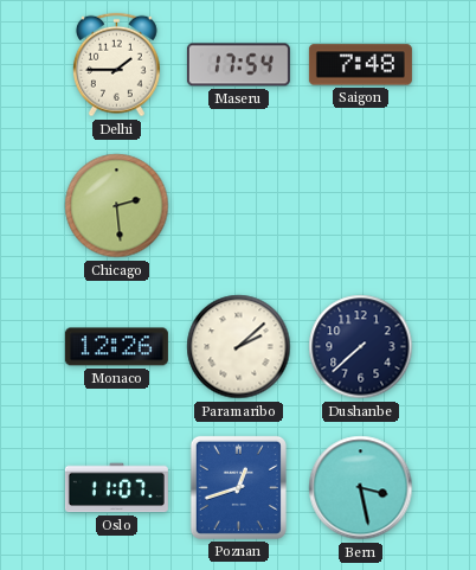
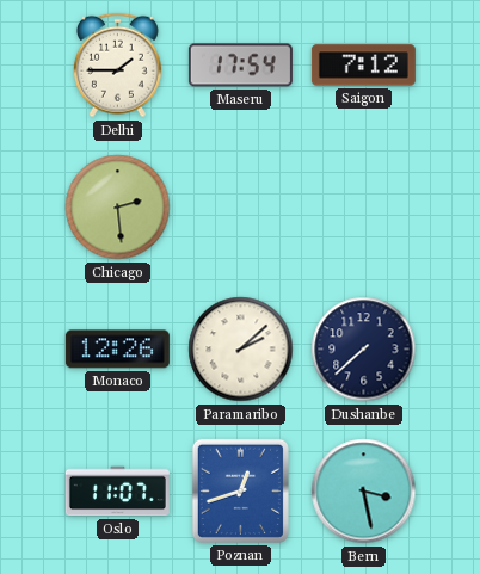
Saigon: 7:48 -> 7:12
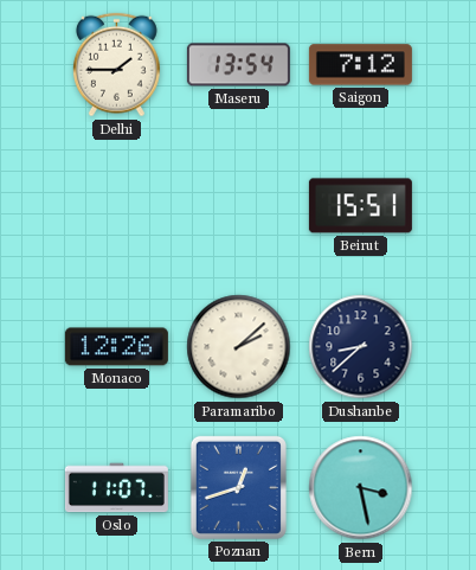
Maseru: 17:54 -> 13:54
Chicago: 2:29 -> none
Beirut: none -> 15:51
Dushanbe: 7:38 -> 8:38
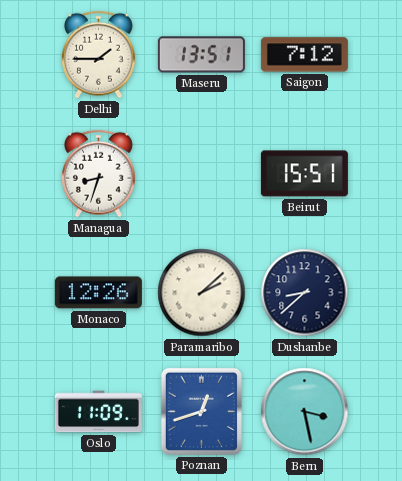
Maseru: 13:54 -> 13:51
Managua: none -> 8:33
Oslo: 11:07 -> 11:09
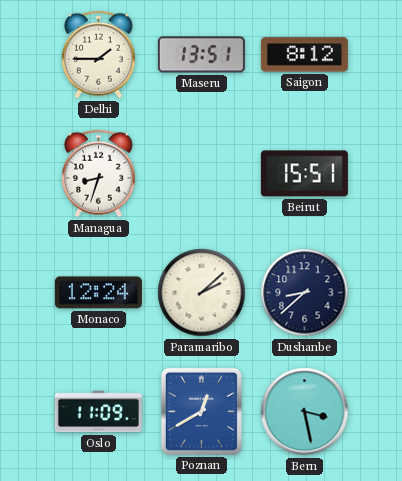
Saigon: 7:12 -> 8:12
Monaco: 12:26 -> 12:24
Poznan: 12:42 -> 12:40
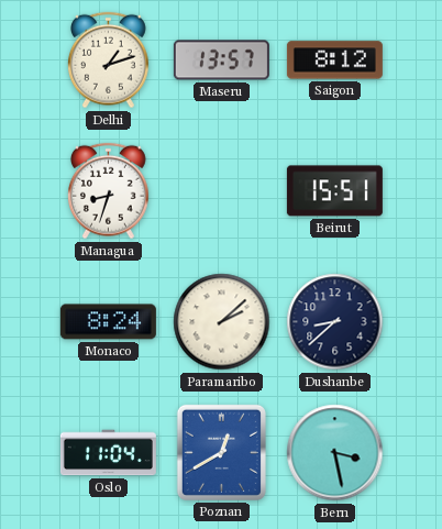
Delhi: 1:45 -> 1:12
Maseru: 13:51 -> 13:57
Monaco: 12:24 -> 8:24
Oslo: 11:09 -> 11:04
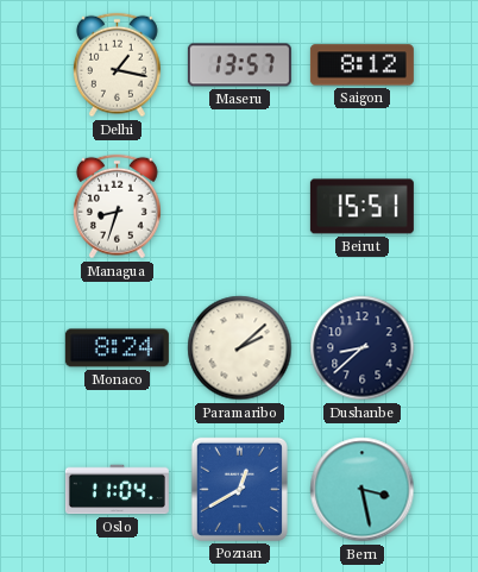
Delhi: 1:12 -> 1:17
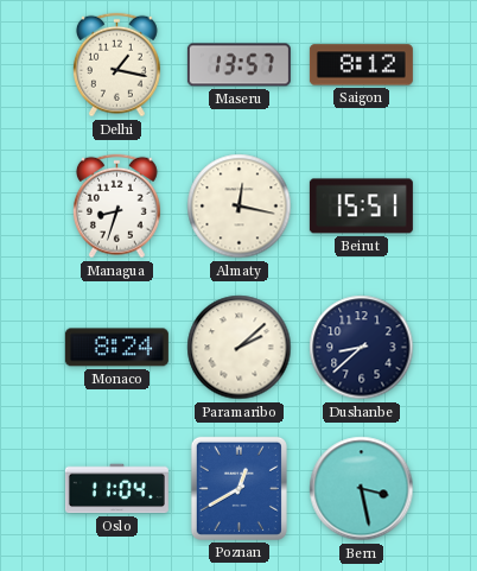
Almaty: none -> 12:17
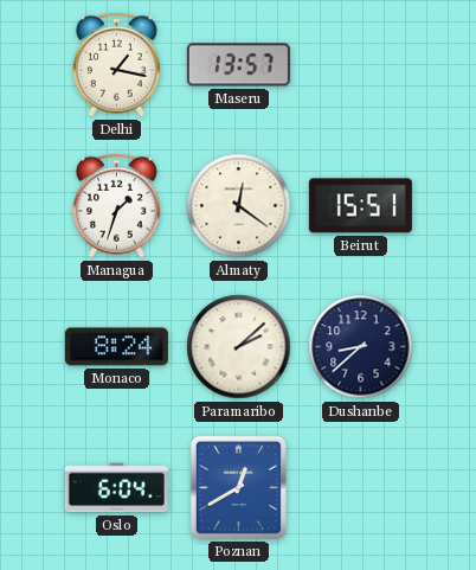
Saigon: 8:12 -> none
Managua: 8:33 -> 1:33
Almaty: 12:17 -> 12:21
Oslo: 11:04 -> 6:04
Bern: 3:28 -> none
